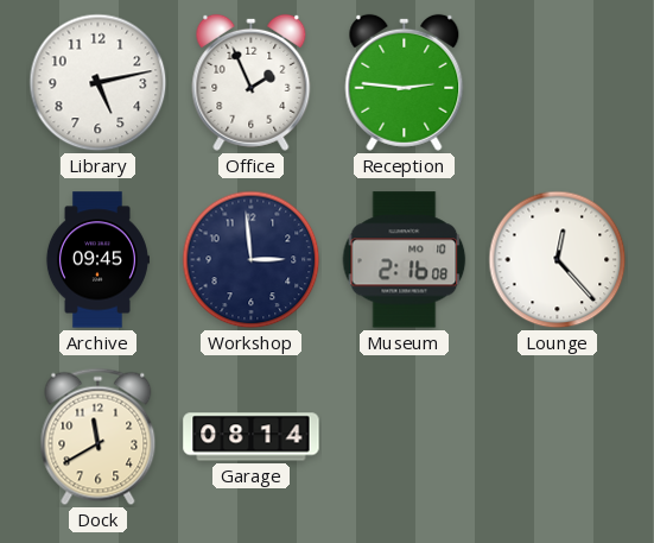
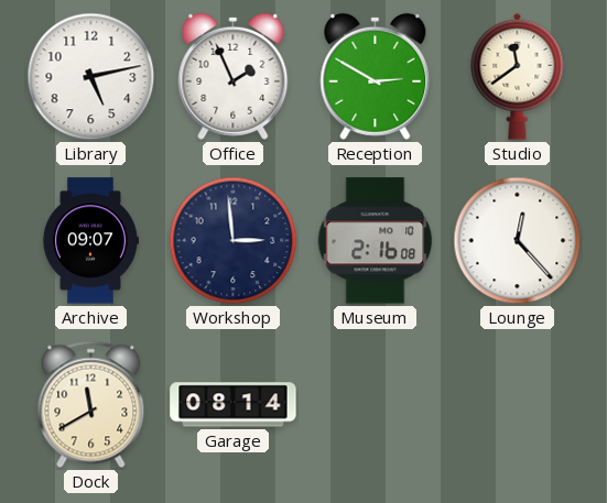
Reception: 2:46 -> 2:50
Studio: none -> 11:39
Archive: 09:45 -> 09:07
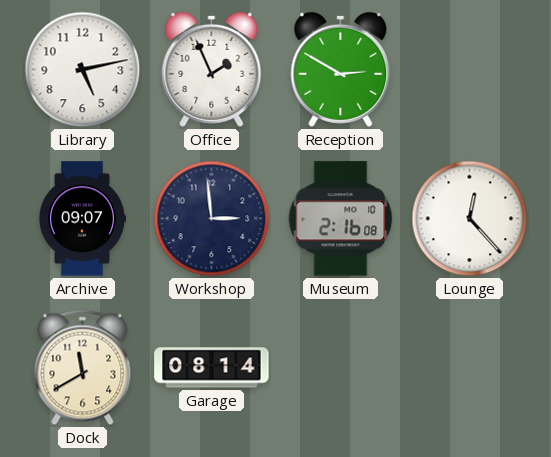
Studio: 11:39 -> none
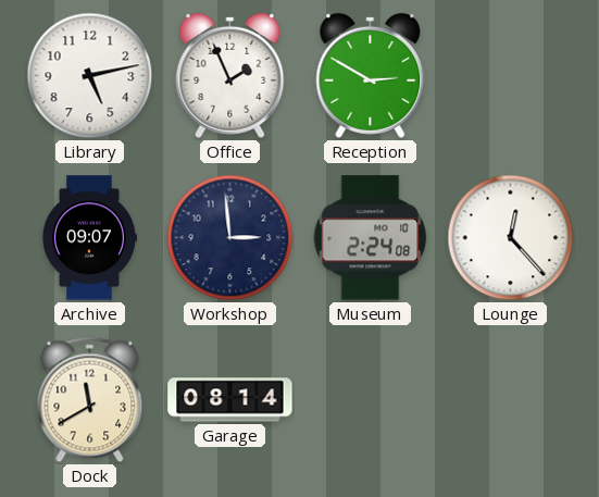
Museum: 2:16 -> 2:24
